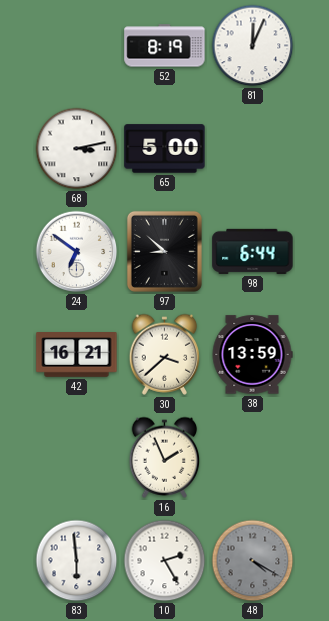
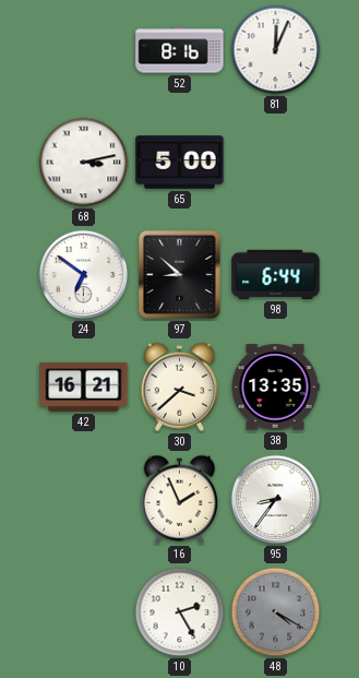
52: 8:19 -> 8:16
38: 13:59 -> 13:35
95: none -> 8:36
83: 5:59 -> none
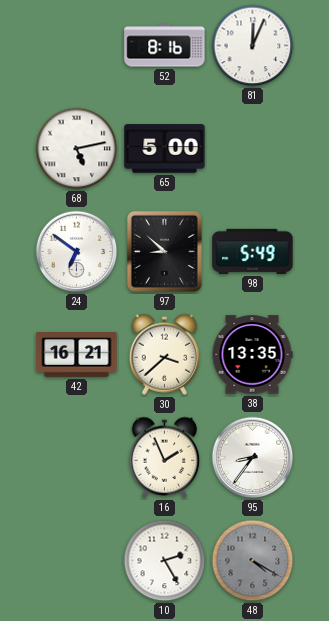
68: 3:13 -> 5:13
98: 6:44 -> 5:49
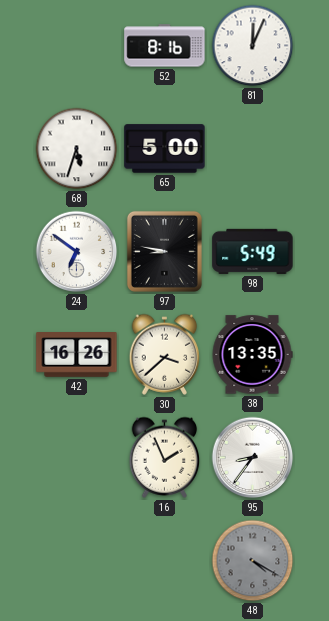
68: 5:13 -> 5:33
97: 8:52 -> 8:47
42: 16:21 -> 16:26
10: 2:25 -> none
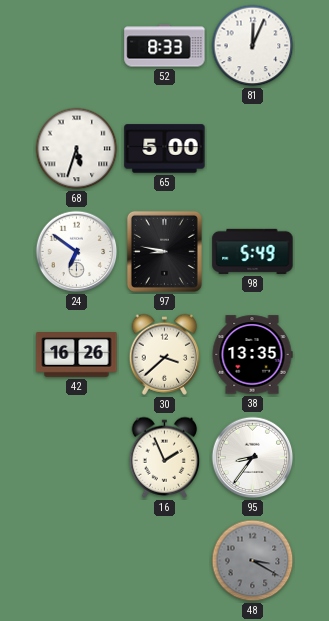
52: 8:16 -> 8:33
48: 4:20 -> 3:20
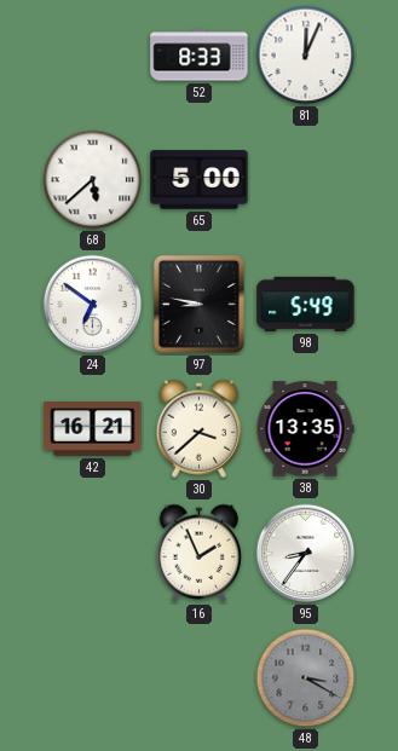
68: 5:33 -> 5:38
42: 16:26 -> 16:21
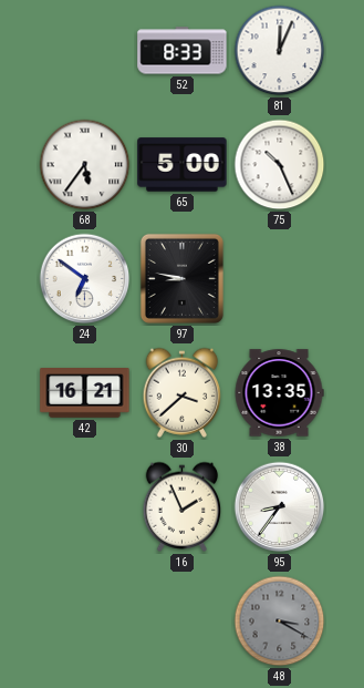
68: 5:38 -> 5:36
75: none -> 10:26
98: 5:49 -> none
